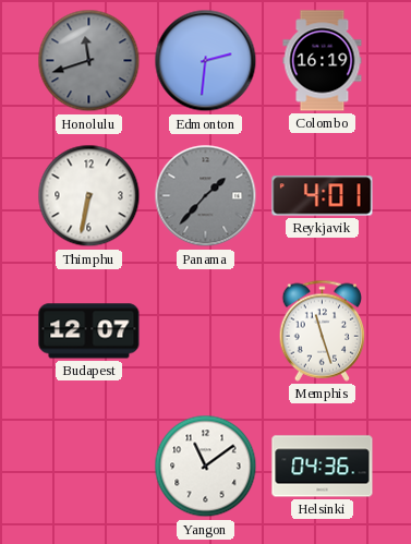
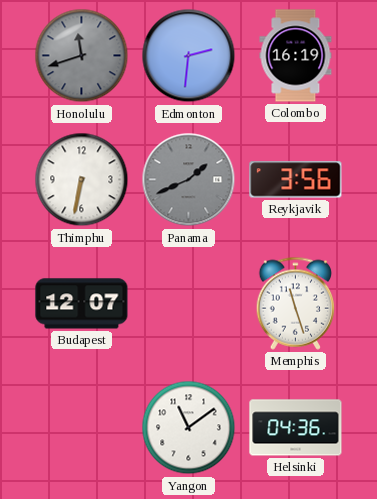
Panama: 1:37 -> 1:41
Reykjavik: 4:01 -> 3:56
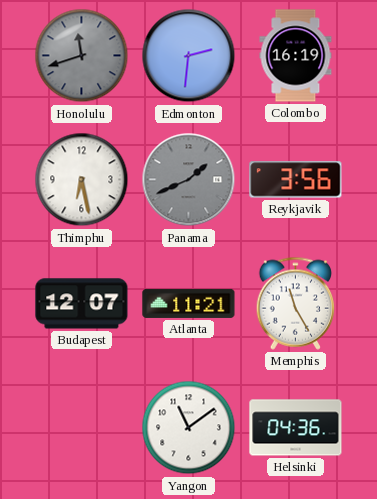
Thimphu: 6:32 -> 6:28
Atlanta: none -> 11:21
Memphis: 11:27 -> 11:25
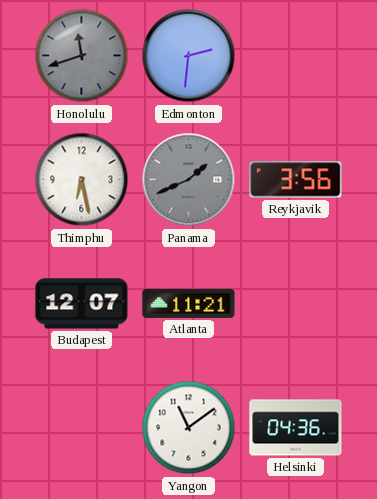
Colombo: 16:19 -> none
Memphis: 11:25 -> none
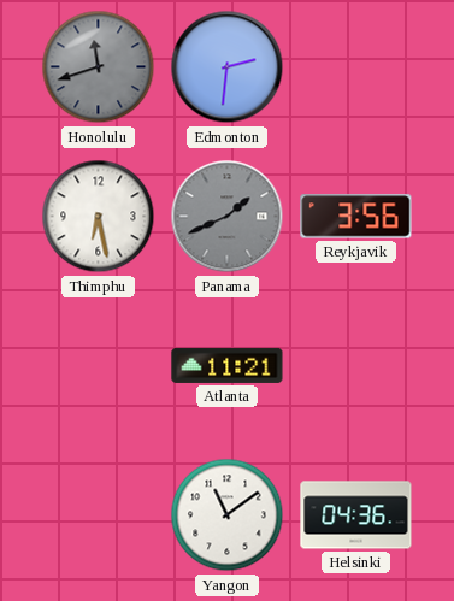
Budapest: 12:07 -> none
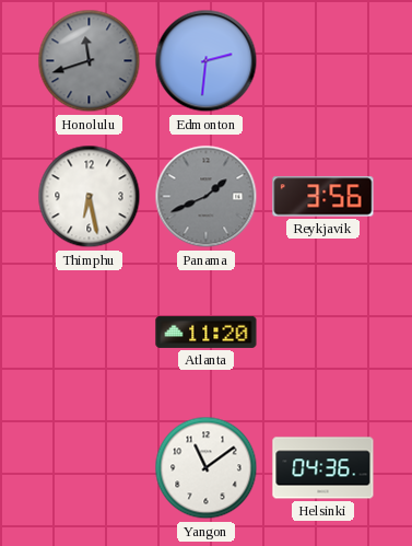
Atlanta: 11:21 -> 11:20
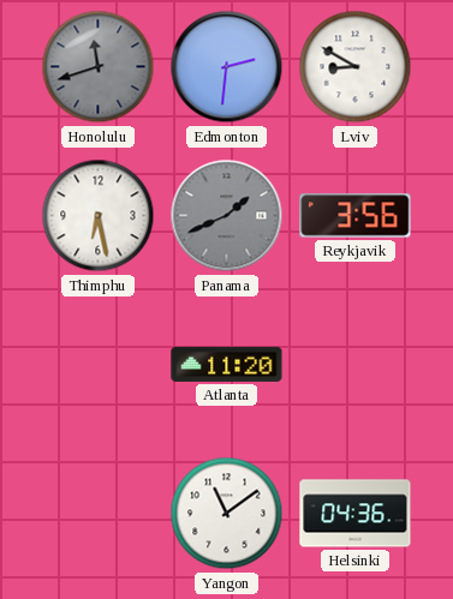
Lviv: none -> 8:50
